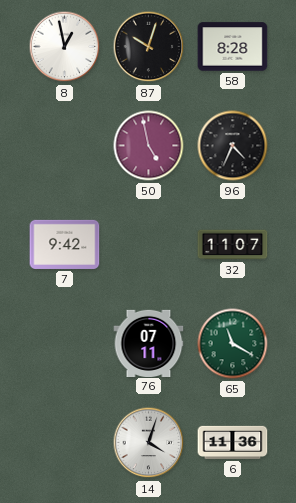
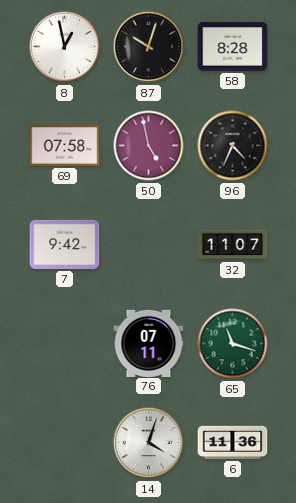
69: none -> 07:58
65: 11:20 -> 11:18
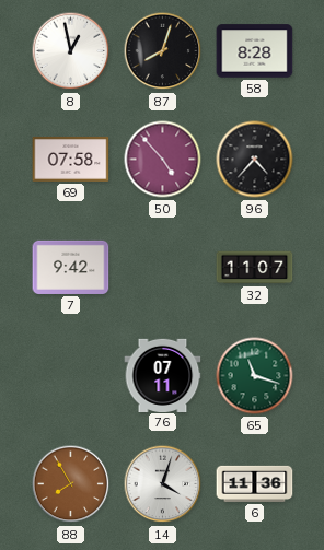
87: 10:03 -> 8:03
50: 4:58 -> 4:53
96: 4:34 -> 4:37
88: none -> 7:55
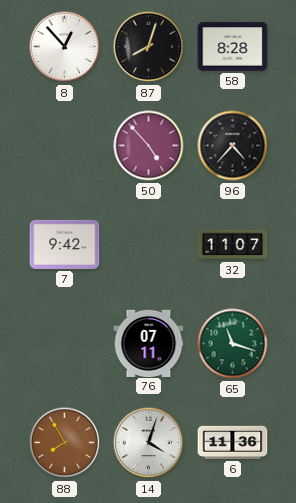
8: 12:58 -> 12:53
69: 07:58 -> none
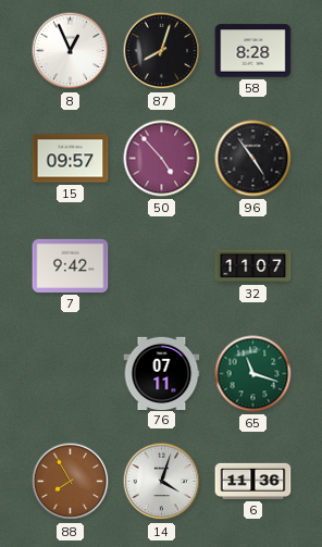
8: 12:53 -> 12:56
15: none -> 09:57
96: 4:37 -> 4:54
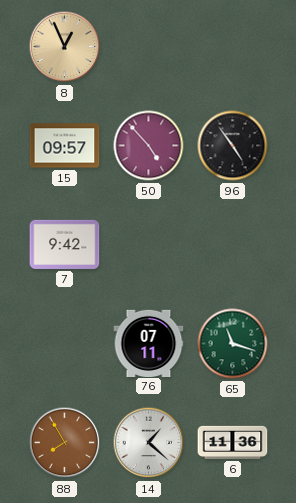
8 dial: white -> champagne
87: 8:03 -> none
58: 8:28 -> none
32: 11:07 -> none
14: 4:03 -> 1:22
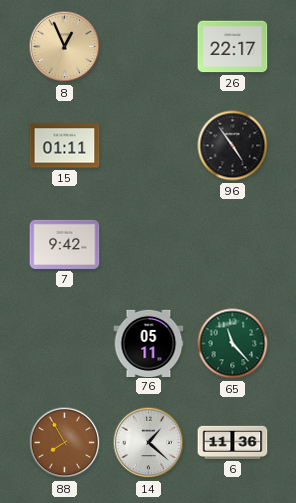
26: none -> 22:17
15: 09:57 -> 01:11
50: 4:53 -> none
76: 07:11 -> 05:11
65: 11:18 -> 11:23
